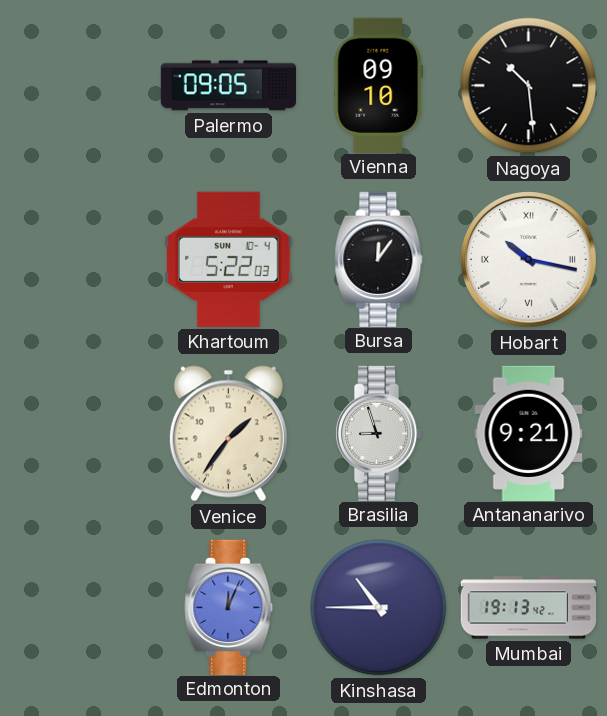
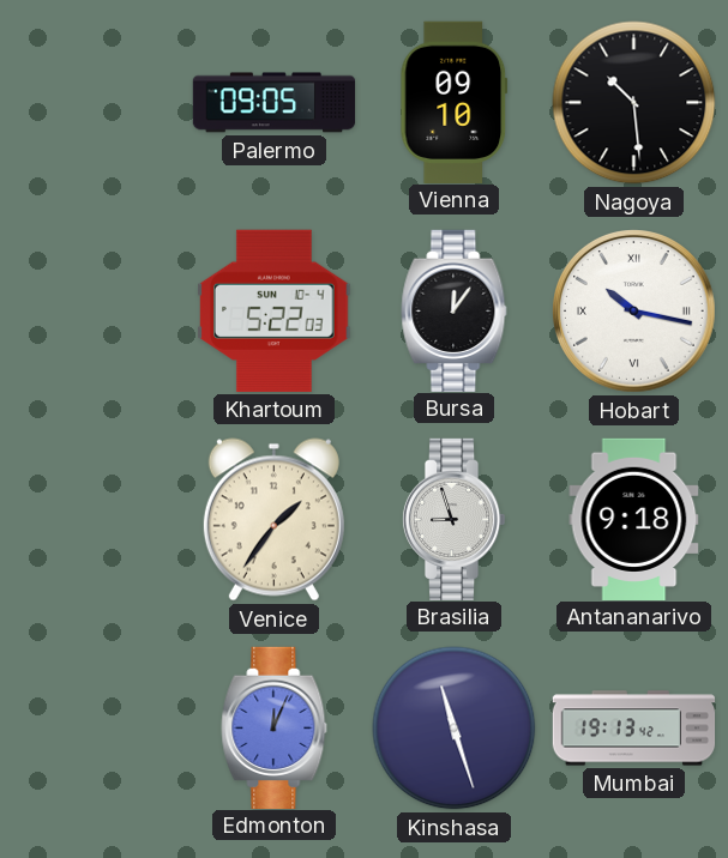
Antananarivo: 9:21 -> 9:18
Kinshasa: 10:45 -> 11:27
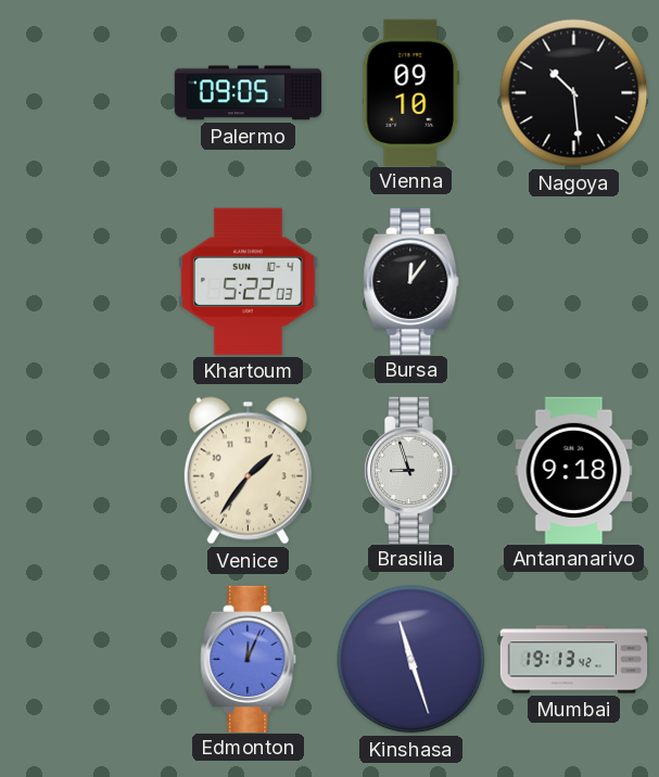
Hobart: 10:17 -> none
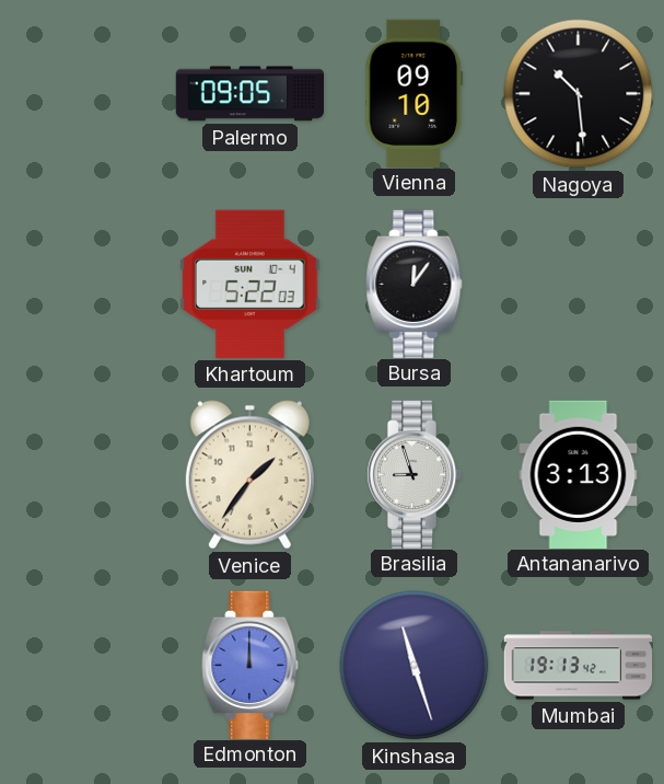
Antananarivo: 9:18 -> 3:13
Edmonton: 12:04 -> 12:00
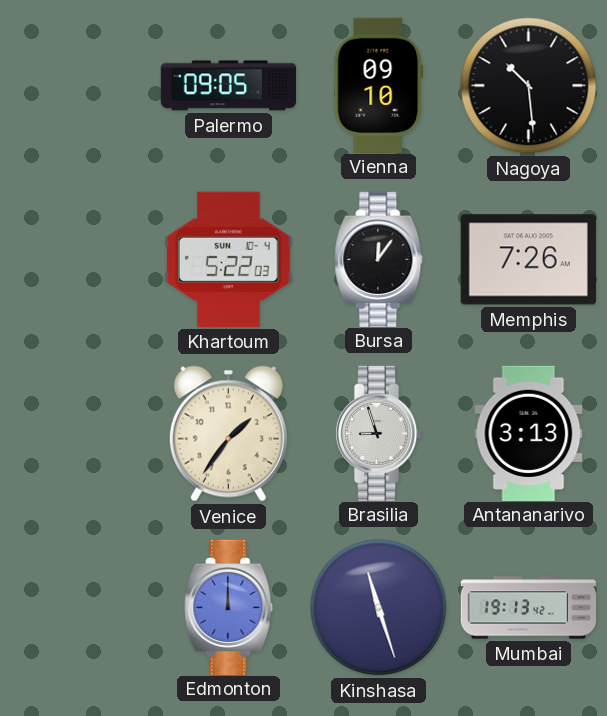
Memphis: none -> 7:26
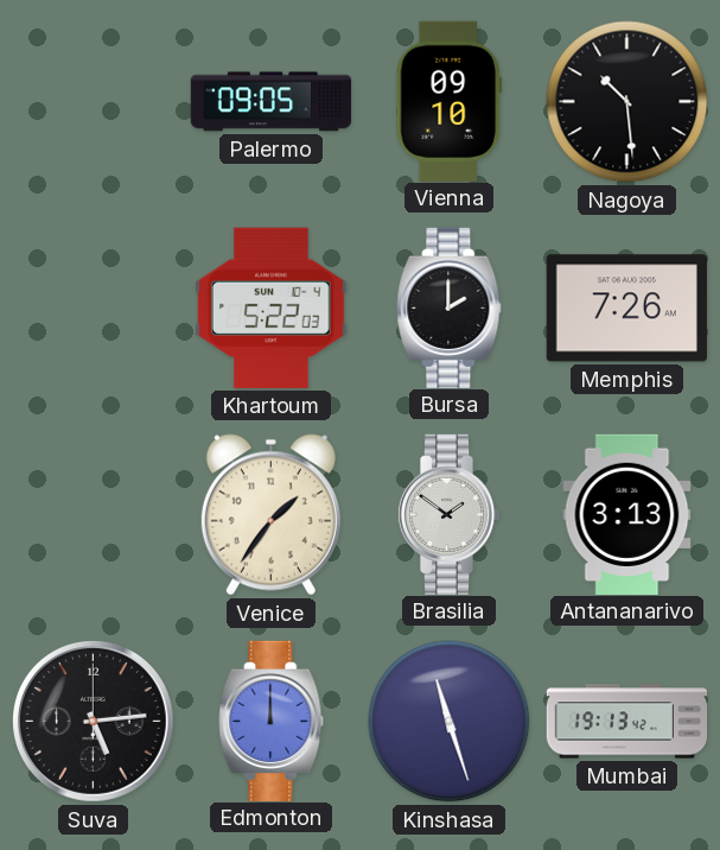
Bursa: 12:06 -> 2:00
Brasilia: 8:57 -> 1:51
Suva: none -> 5:14
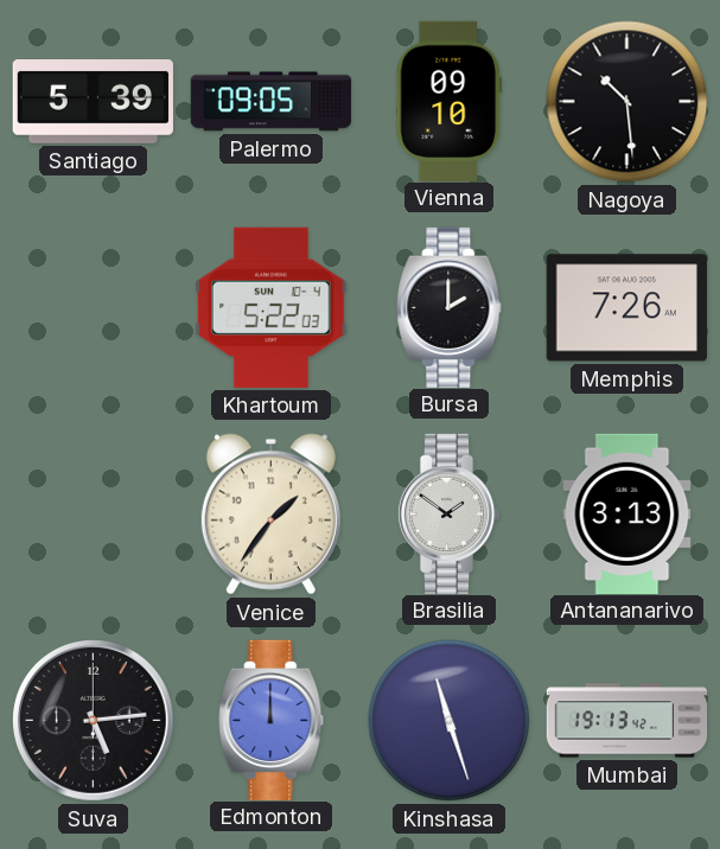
Santiago: none -> 5:39
